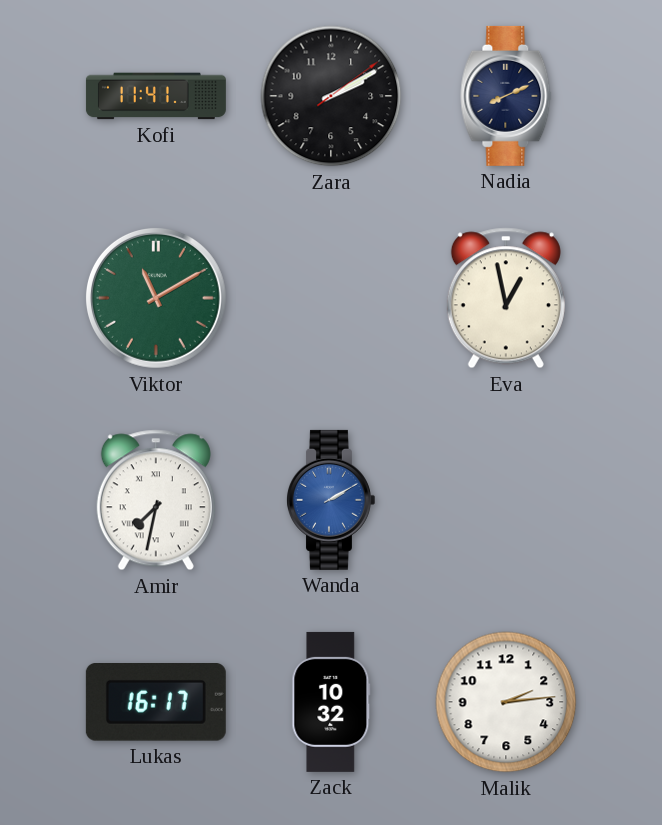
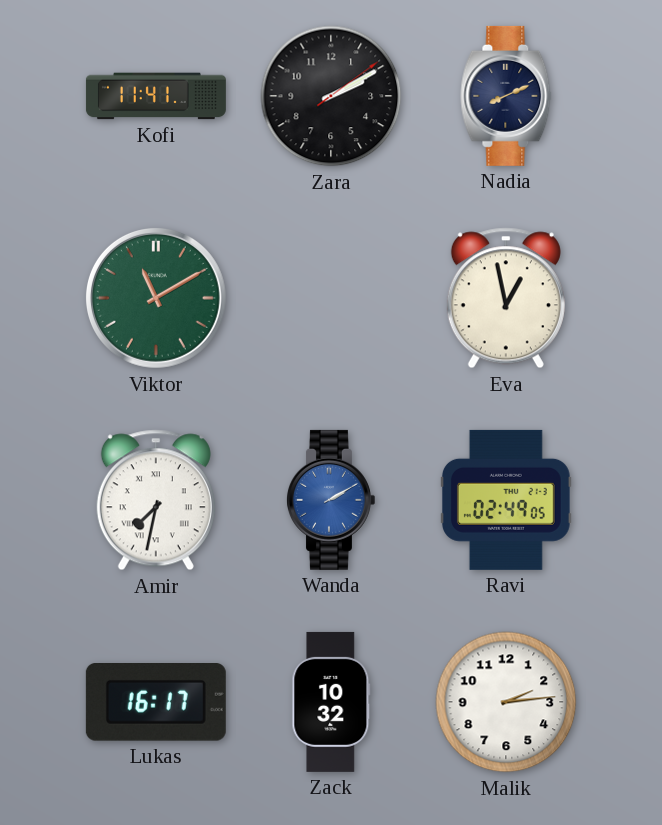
Ravi: none -> 02:49
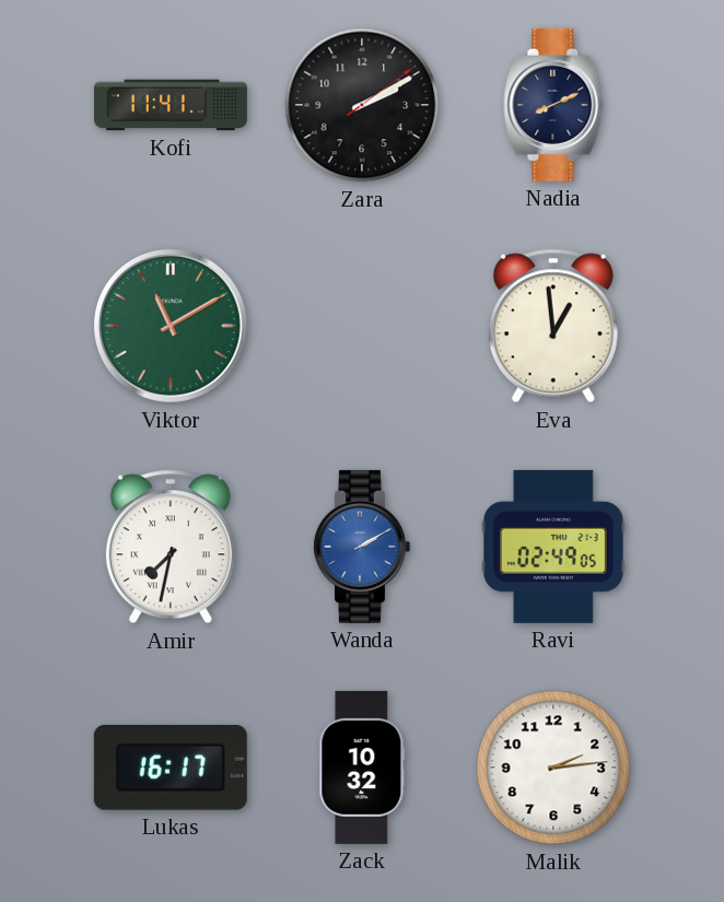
Eva: 12:58 -> 12:59
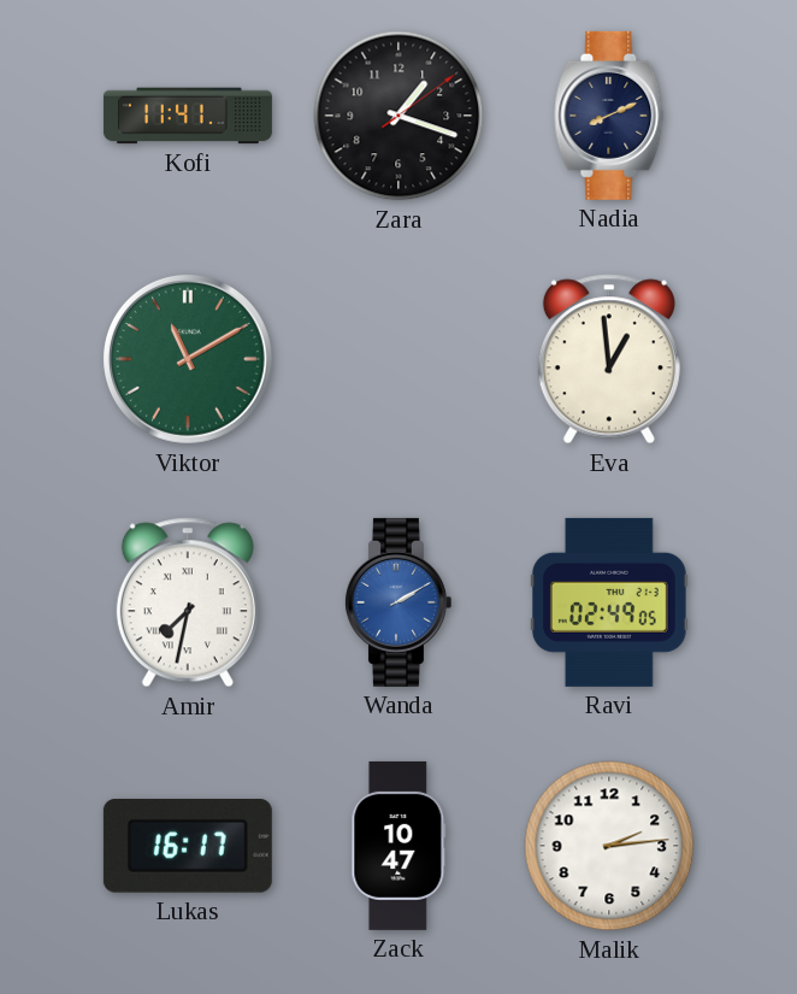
Zara: 2:10 -> 1:18
Zack: 10:32 -> 10:47
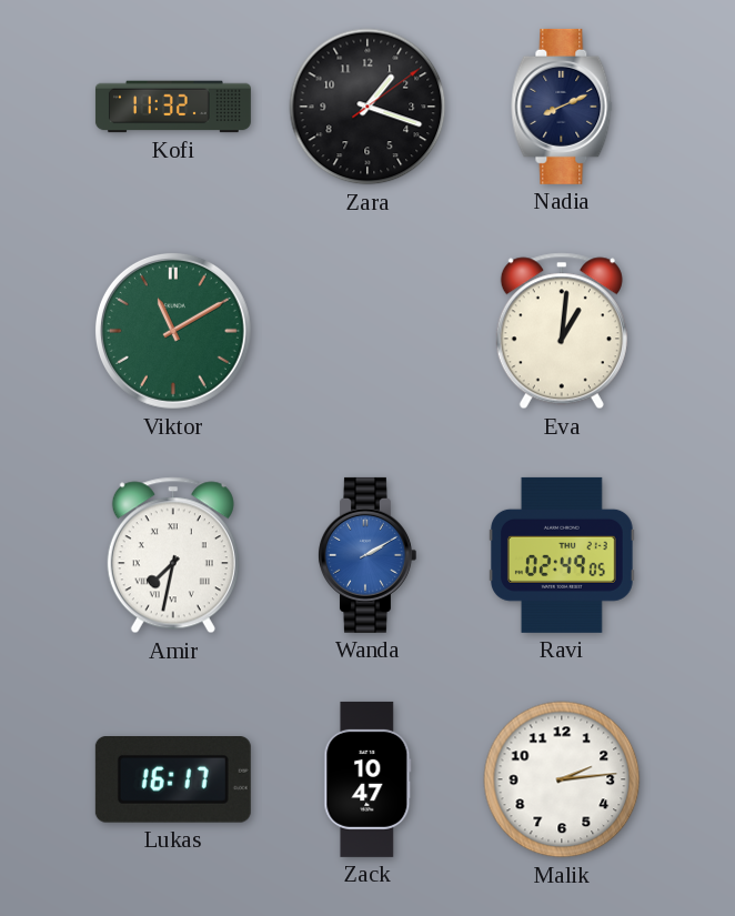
Kofi: 11:41 -> 11:32
Eva: 12:59 -> 1:01
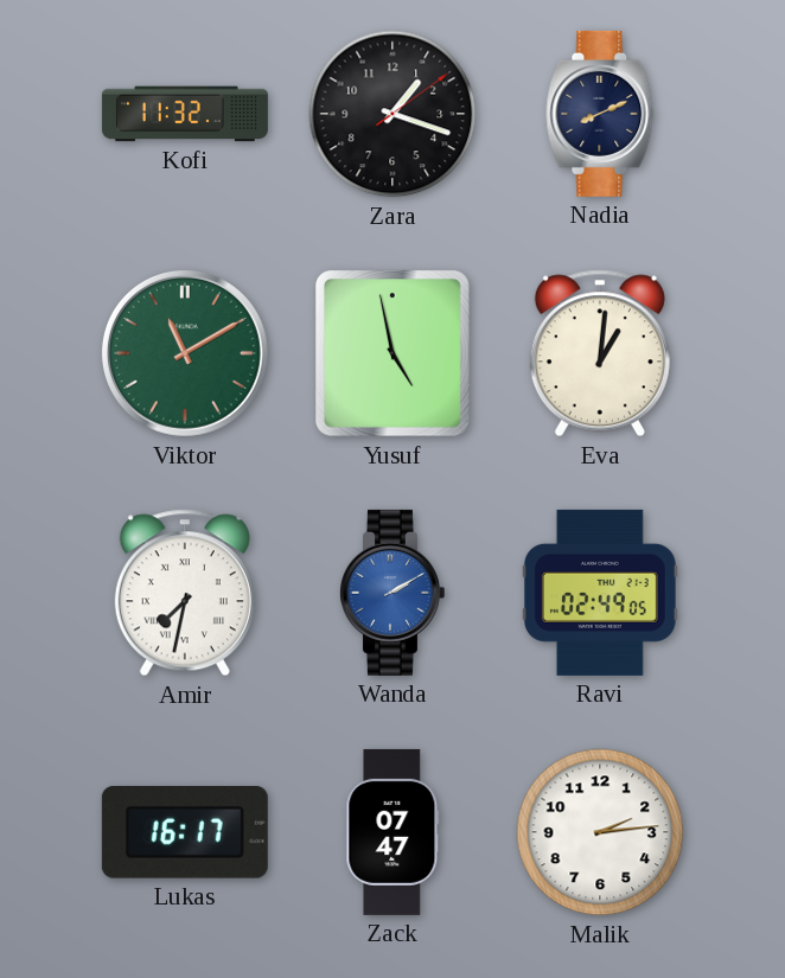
Yusuf: none -> 4:58
Zack: 10:47 -> 07:47
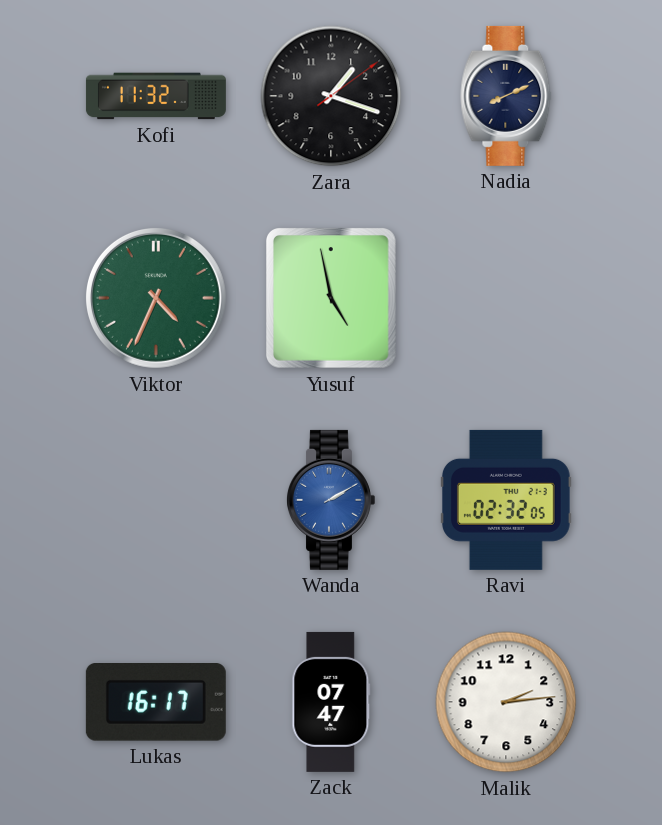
Viktor: 11:10 -> 4:34
Eva: 1:01 -> none
Amir: 7:32 -> none
Ravi: 02:49 -> 02:32
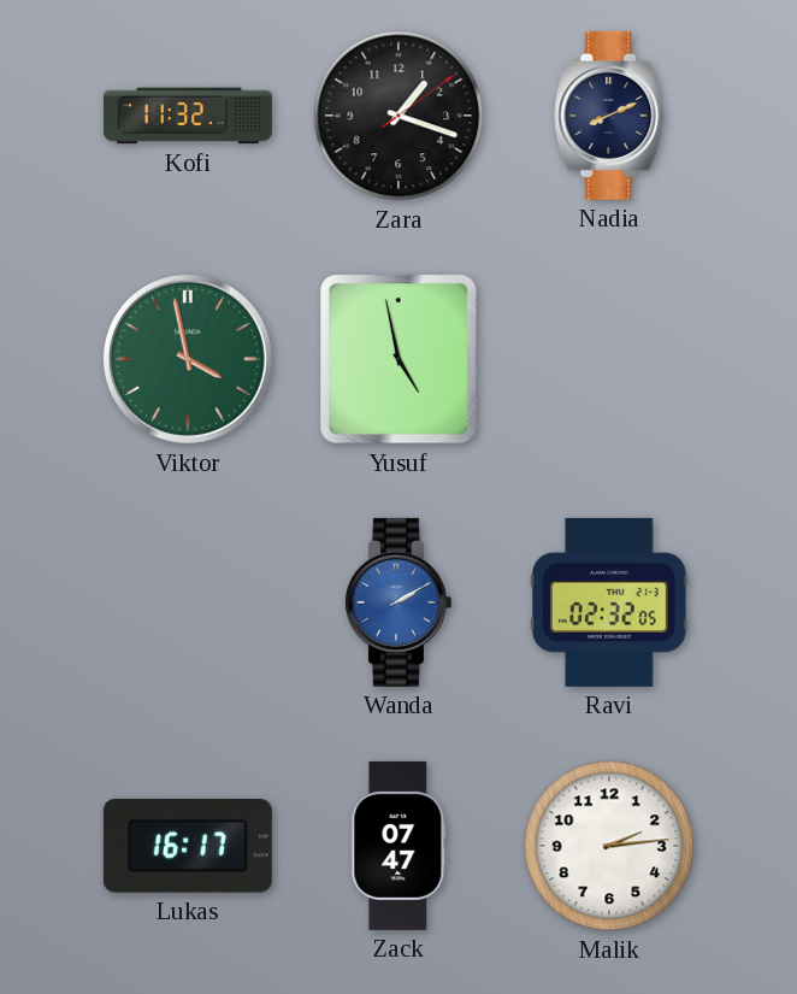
Viktor: 4:34 -> 3:58
